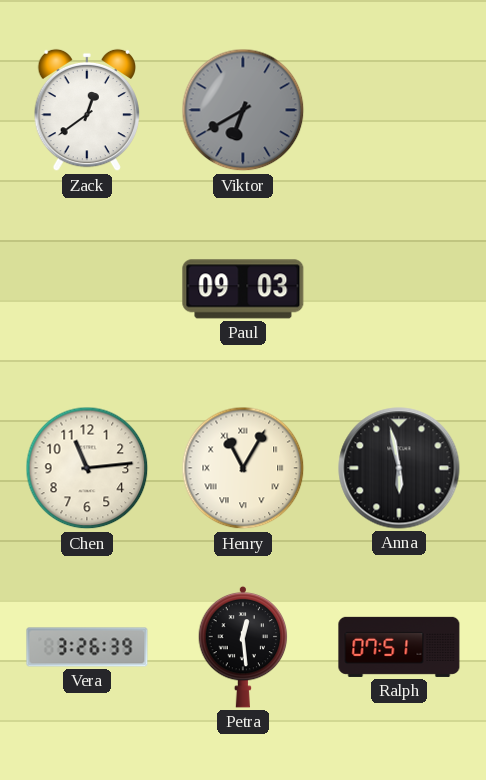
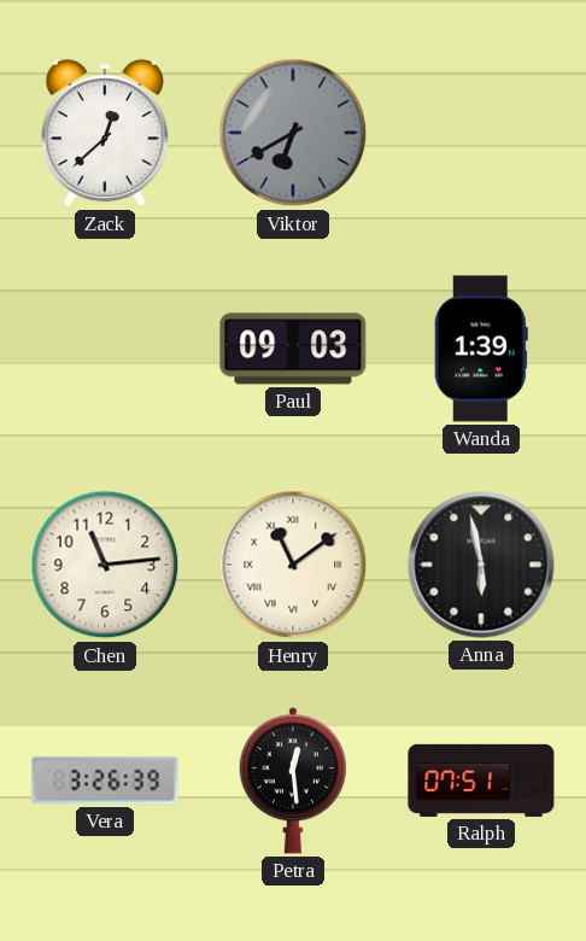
Zack: 12:39 -> 12:38
Wanda: none -> 1:39
Henry: 11:05 -> 11:09
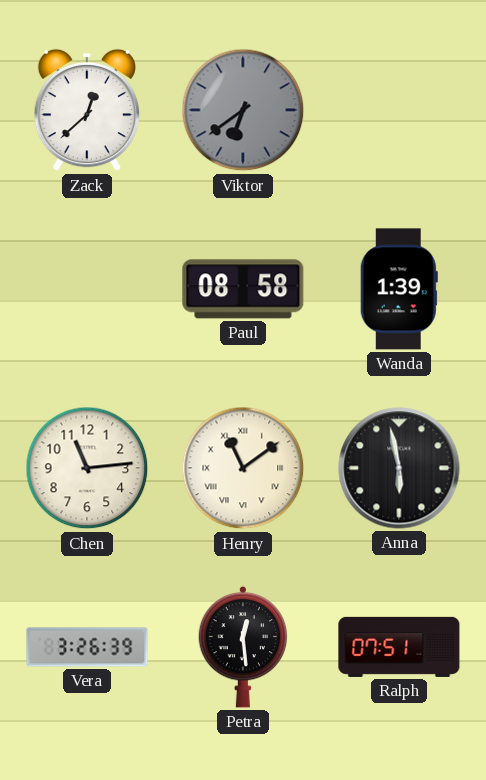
Viktor: 6:40 -> 6:39
Paul: 09:03 -> 08:58
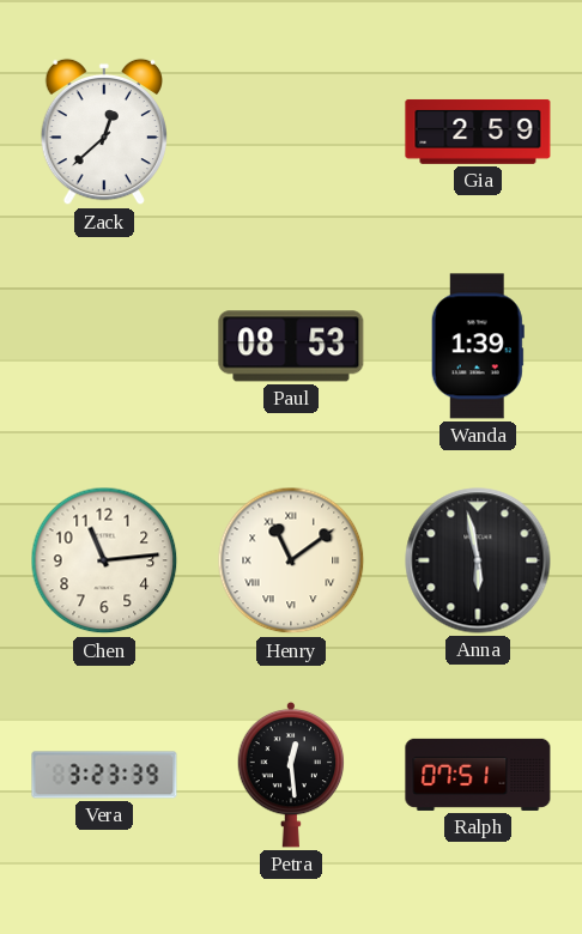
Viktor: 6:39 -> none
Gia: none -> 2:59
Paul: 08:58 -> 08:53
Vera: 3:26 -> 3:23
